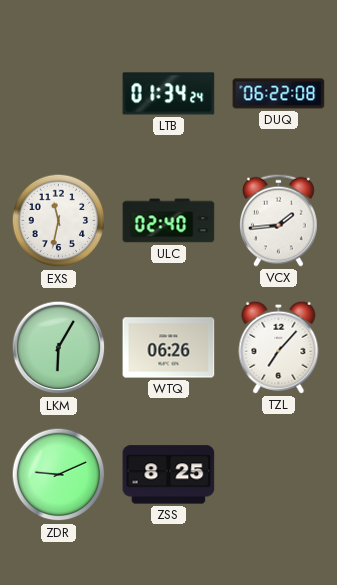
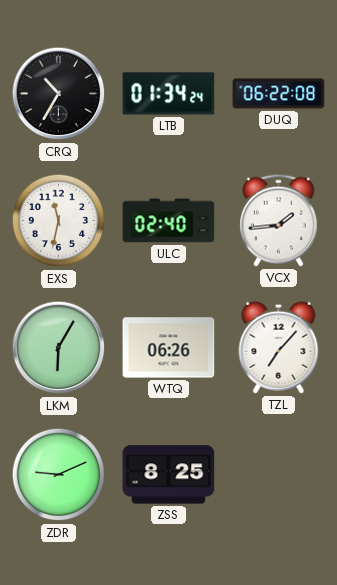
CRQ: none -> 10:35
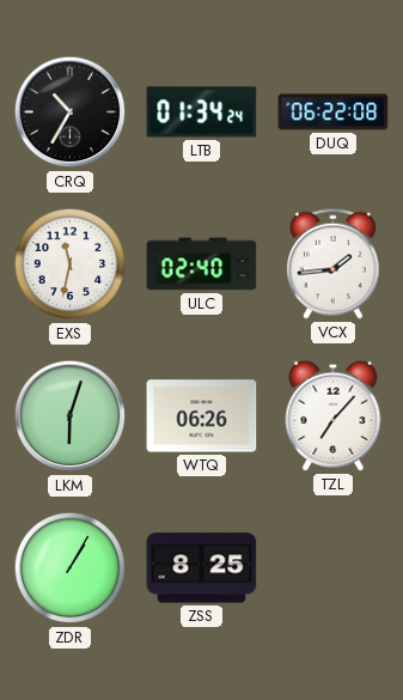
LKM: 6:05 -> 6:03
ZDR: 9:11 -> 1:05
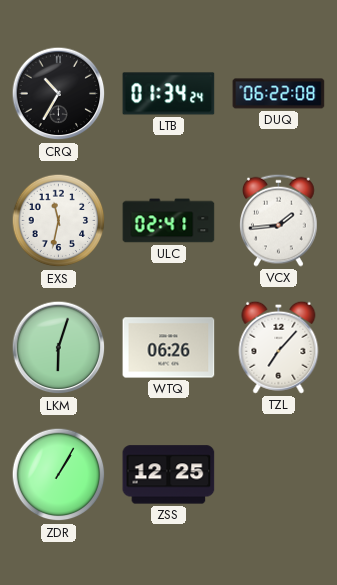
ULC: 02:40 -> 02:41
ZSS: 8:25 -> 12:25
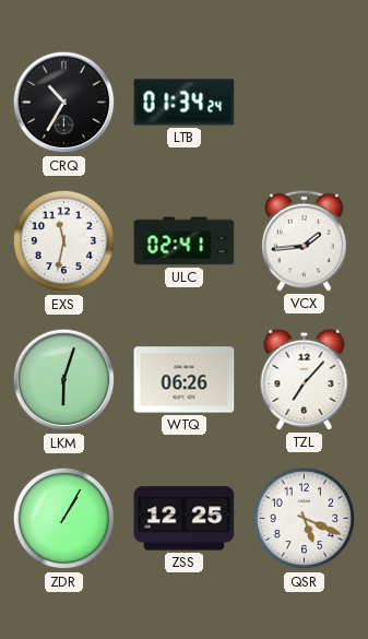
DUQ: 06:22 -> none
QSR: none -> 5:19
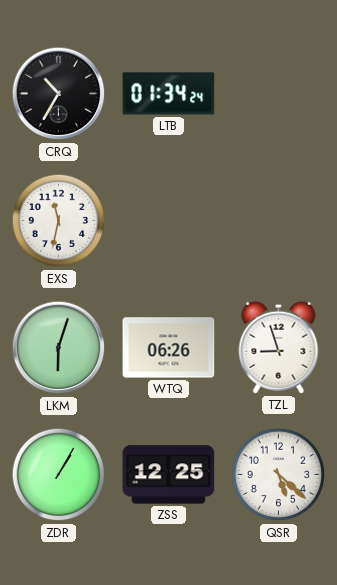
ULC: 02:41 -> none
VCX: 1:44 -> none
TZL: 7:07 -> 8:57
QSR: 5:19 -> 5:22
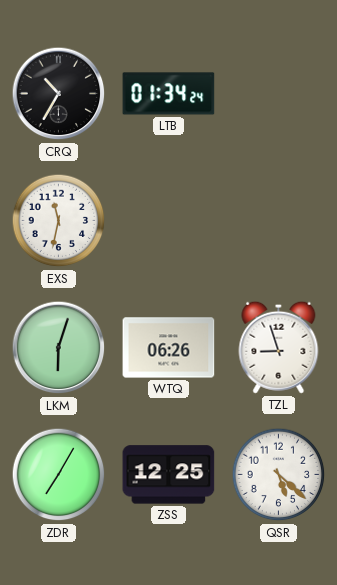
ZDR: 1:05 -> 7:05
